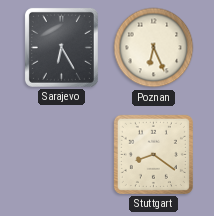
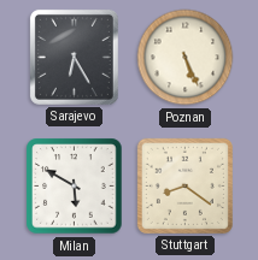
Poznan: 6:26 -> 5:26
Milan: none -> 5:50
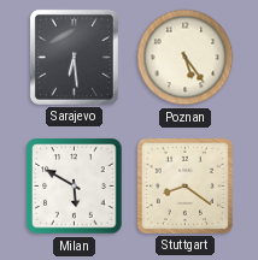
Sarajevo: 6:25 -> 6:29
Poznan: 5:26 -> 5:24
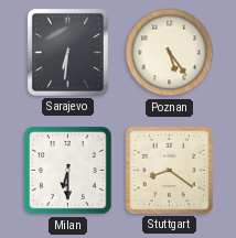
Sarajevo: 6:29 -> 6:31
Milan: 5:50 -> 6:30
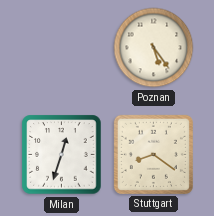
Sarajevo: 6:31 -> none
Milan: 6:30 -> 12:33
